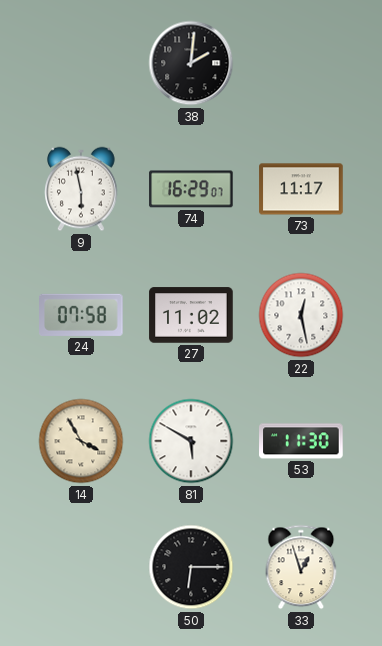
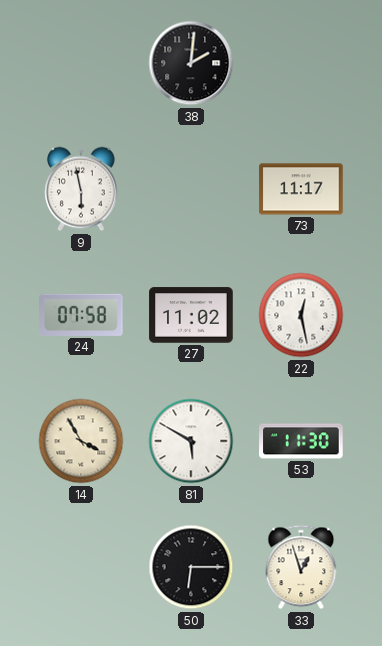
74: 16:29 -> none
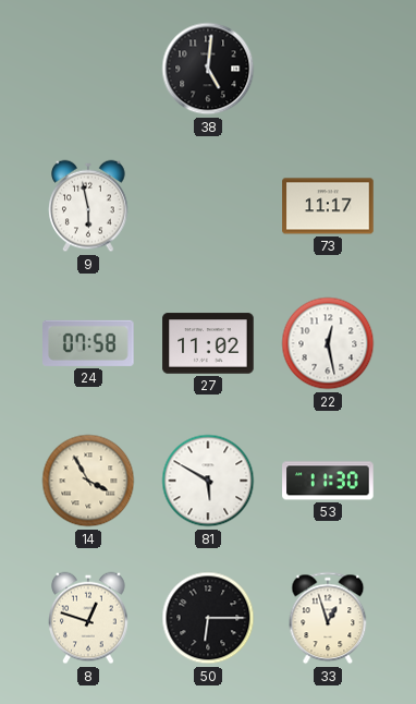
38: 2:01 -> 5:01
8: none -> 12:48
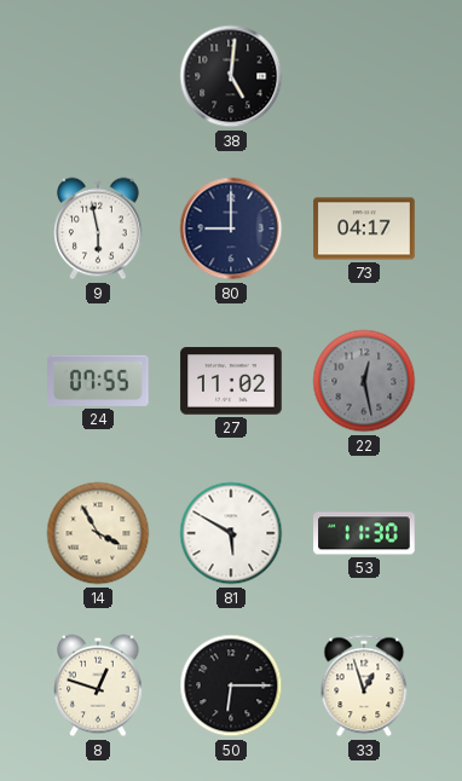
80: none -> 9:00
73: 11:17 -> 04:17
24: 07:58 -> 07:55
22 dial: white -> grey
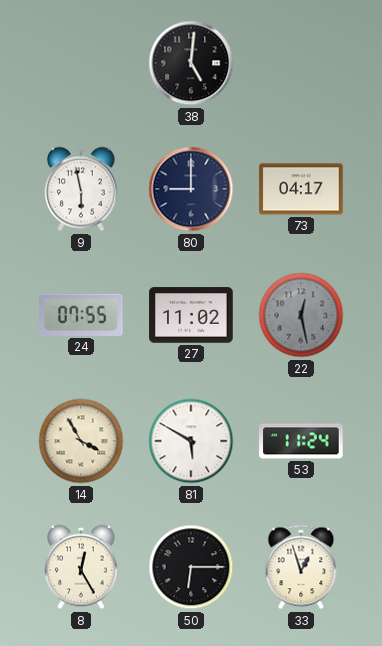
53: 11:30 -> 11:24
8: 12:48 -> 12:25
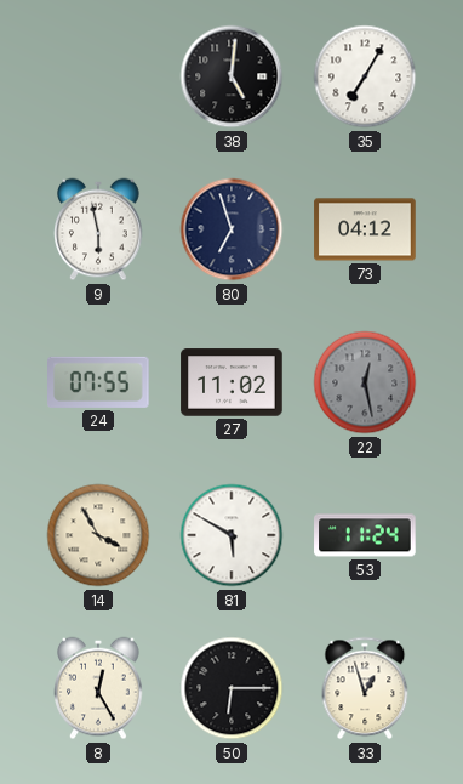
35: none -> 7:05
80: 9:00 -> 6:57
73: 04:17 -> 04:12
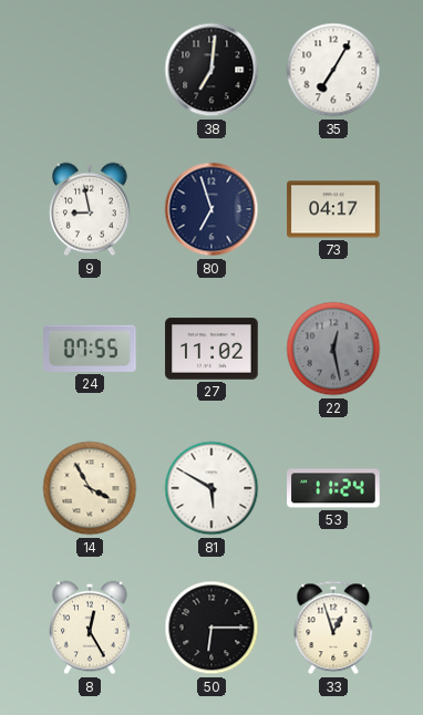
38: 5:01 -> 7:01
9: 5:58 -> 8:58
73: 04:12 -> 04:17
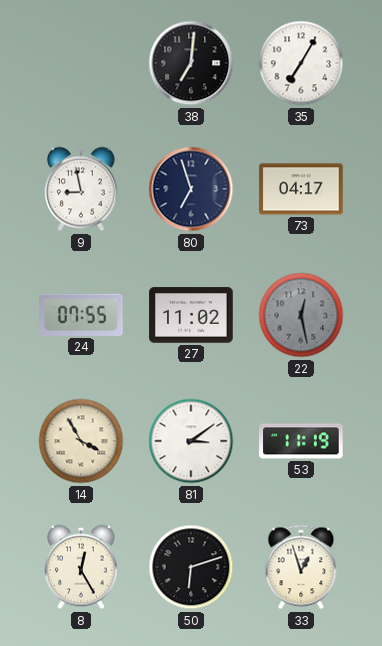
81: 5:50 -> 3:09
53: 11:24 -> 11:19
50: 6:15 -> 6:12
